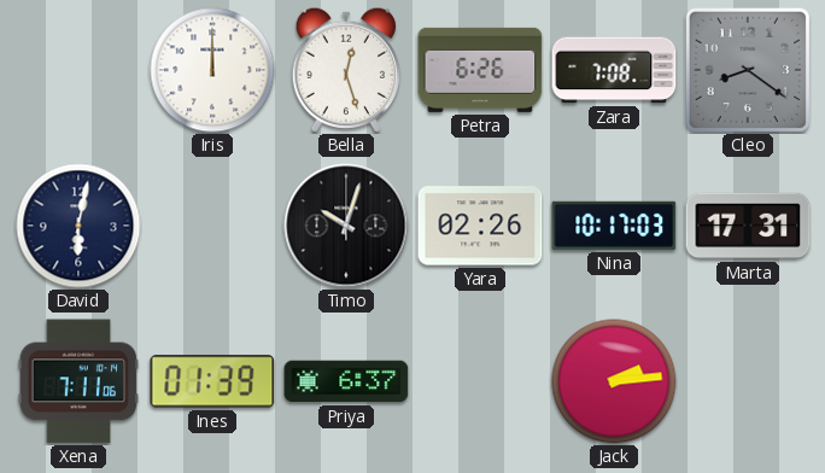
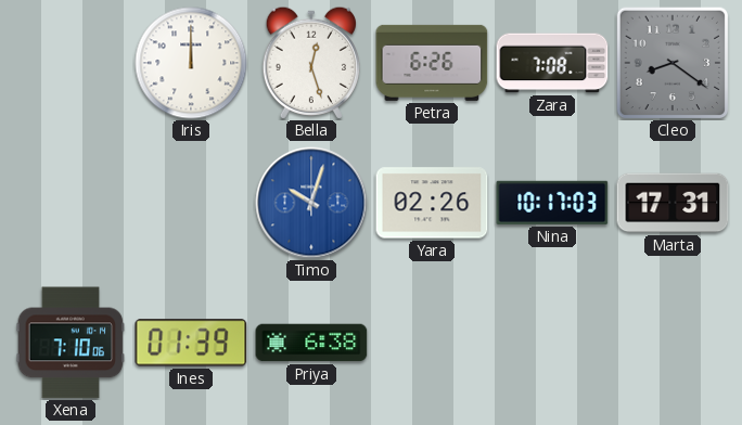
David: 6:02 -> none
Timo dial: black -> blue
Xena: 7:11 -> 7:10
Priya: 6:37 -> 6:38
Jack: 2:14 -> none
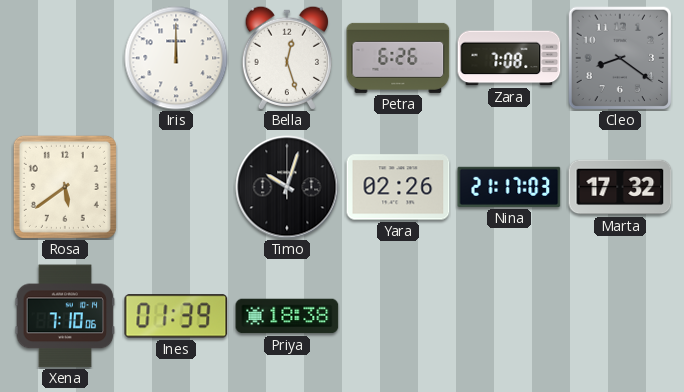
Rosa: none -> 5:39
Timo dial: blue -> black
Nina: 10:17 -> 21:17
Marta: 17:31 -> 17:32
Priya: 6:38 -> 18:38
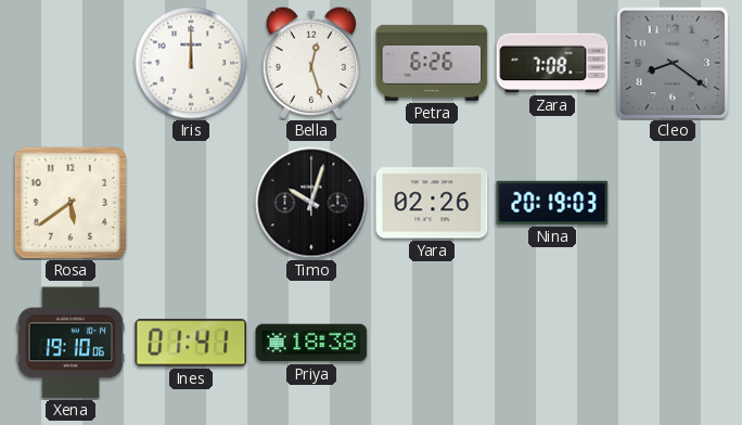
Nina: 21:17 -> 20:19
Marta: 17:32 -> none
Xena: 7:10 -> 19:10
Ines: 01:39 -> 01:41
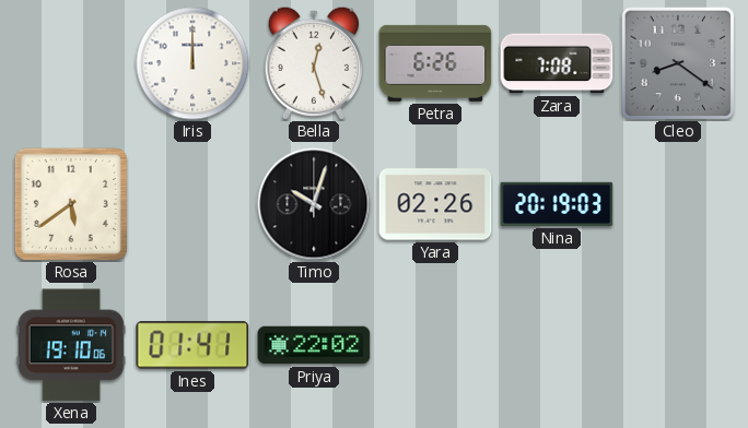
Priya: 18:38 -> 22:02
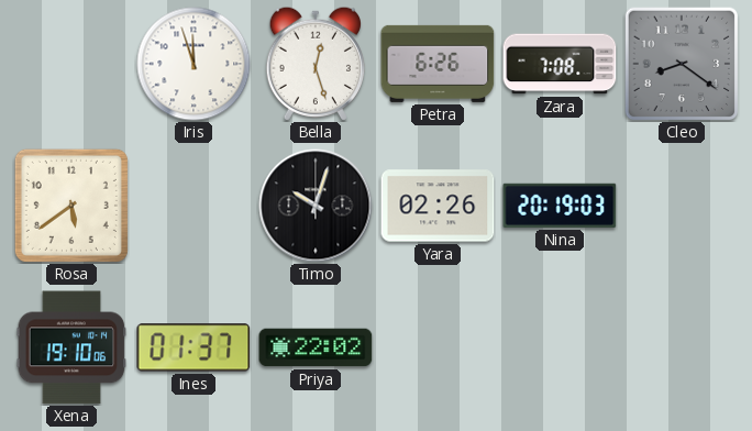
Iris: 12:00 -> 11:57
Ines: 01:41 -> 01:37
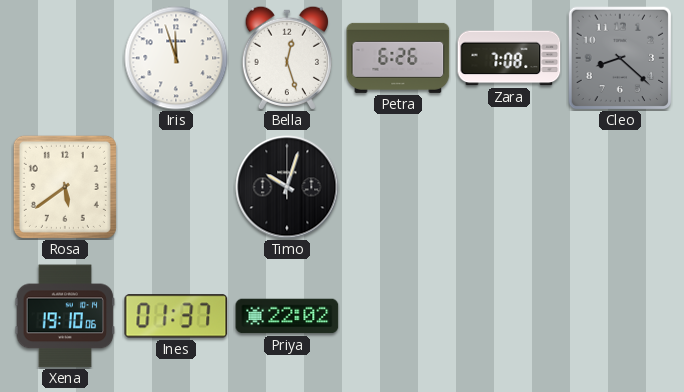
Cleo: 8:21 -> 8:22
Yara: 02:26 -> none
Nina: 20:19 -> none
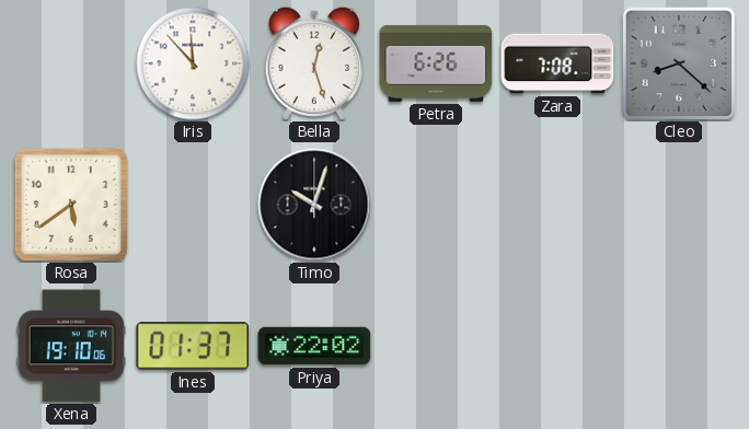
Iris: 11:57 -> 11:53
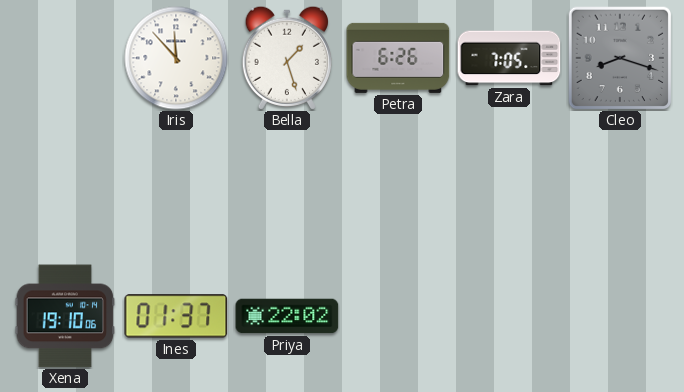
Bella: 12:27 -> 1:27
Zara: 7:08 -> 7:05
Cleo: 8:22 -> 8:18
Rosa: 5:39 -> none
Timo: 10:03 -> none
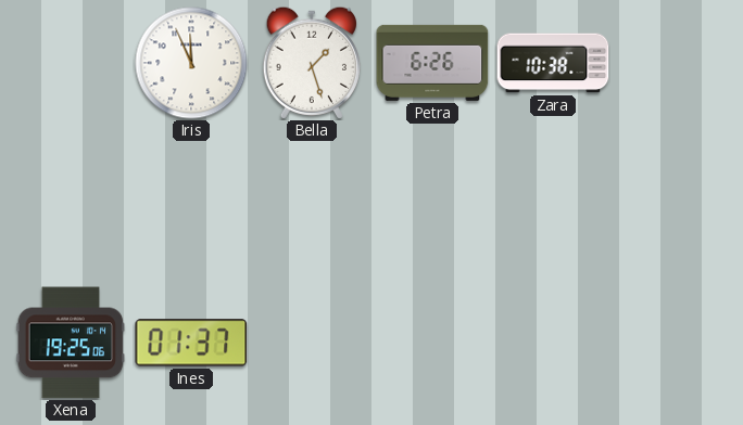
Iris: 11:53 -> 11:56
Zara: 7:05 -> 10:38
Cleo: 8:18 -> none
Xena: 19:10 -> 19:25
Priya: 22:02 -> none
